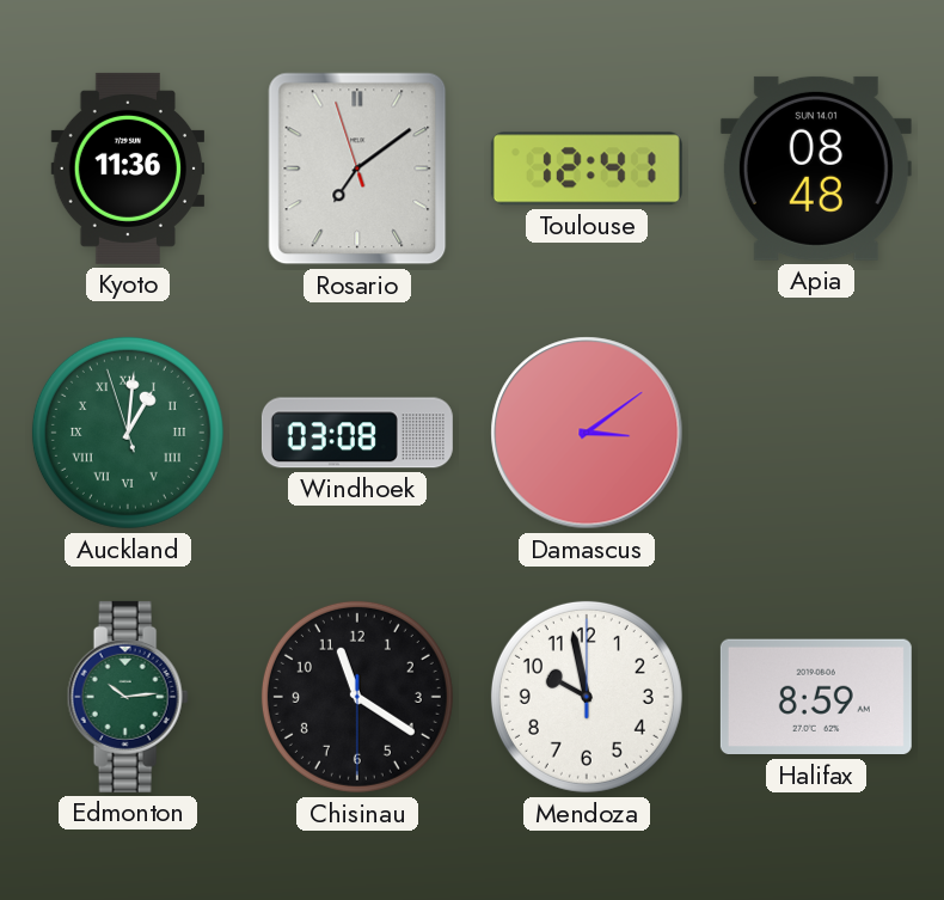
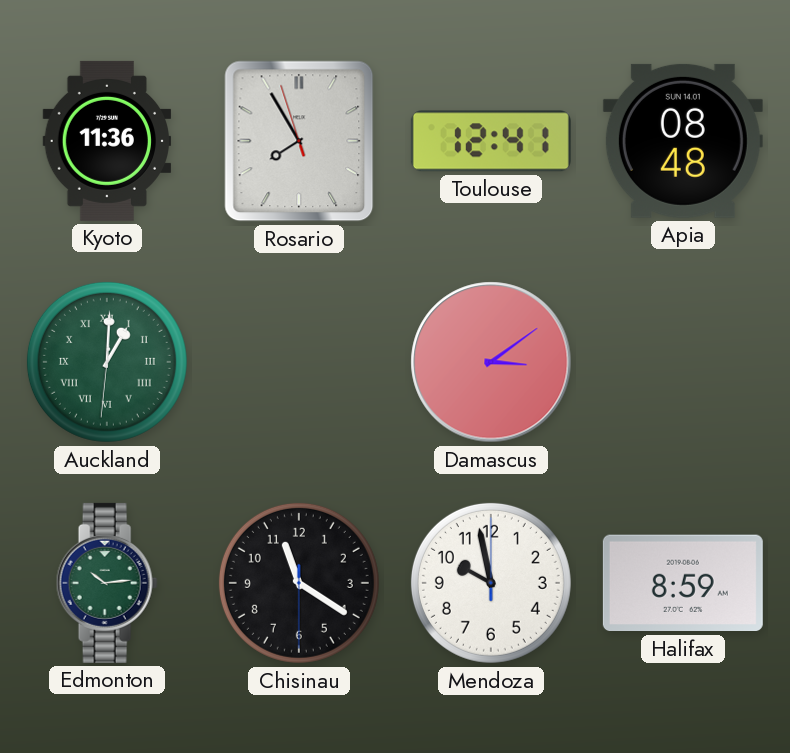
Rosario: 7:08 -> 7:54
Auckland: 1:00:57 -> 1:00:31
Windhoek: 03:08 -> none
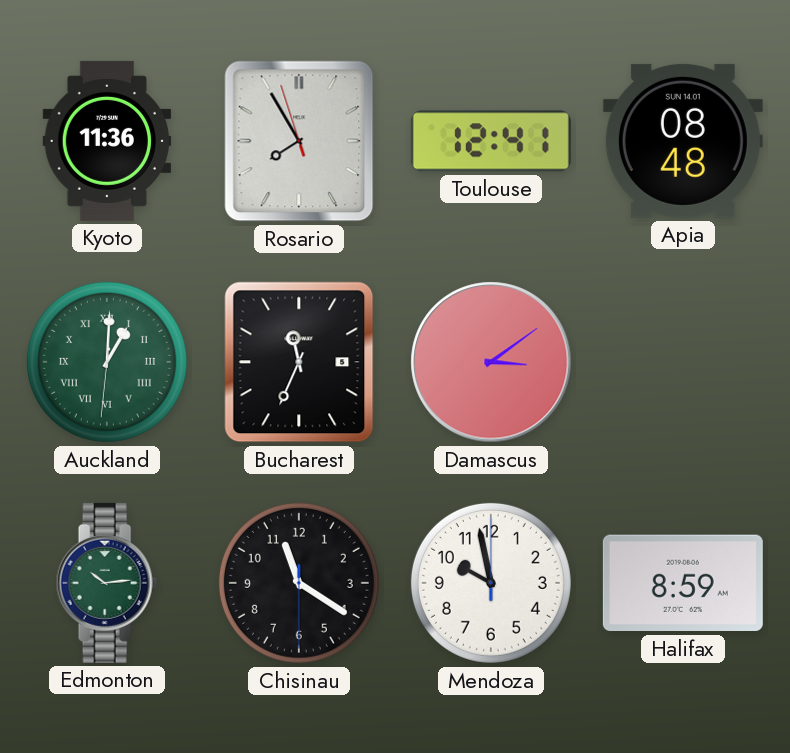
Bucharest: none -> 11:34
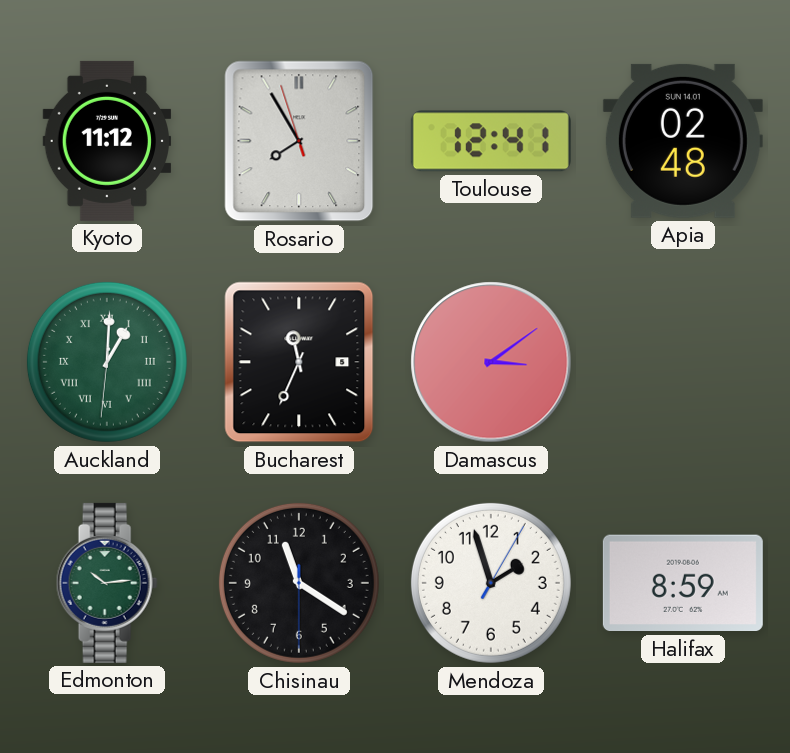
Kyoto: 11:36 -> 11:12
Apia: 08:48 -> 02:48
Mendoza: 9:58 -> 1:57
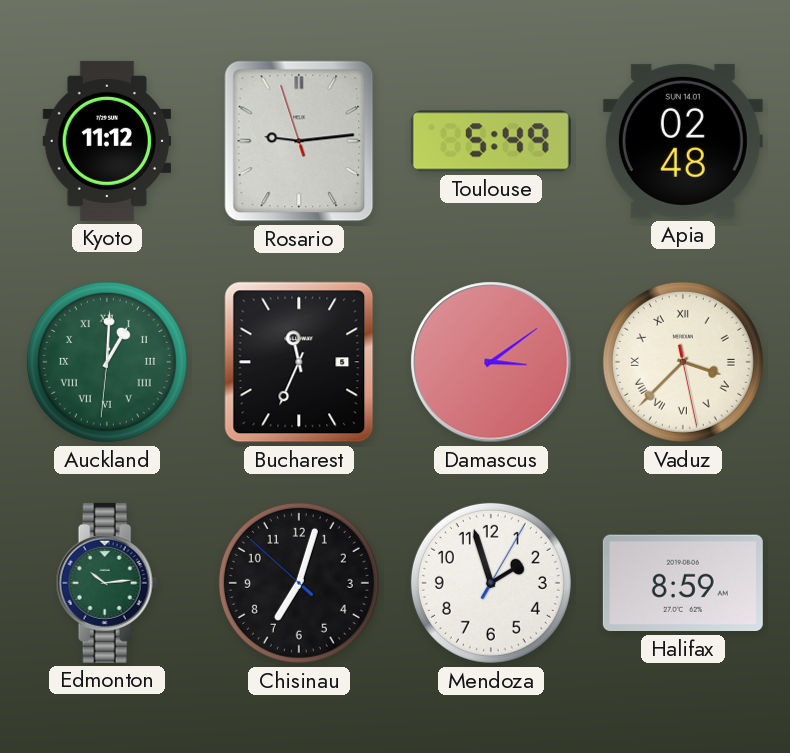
Rosario: 7:54 -> 9:13
Toulouse: 12:41 -> 5:49
Vaduz: none -> 3:37
Chisinau: 11:20 -> 7:02
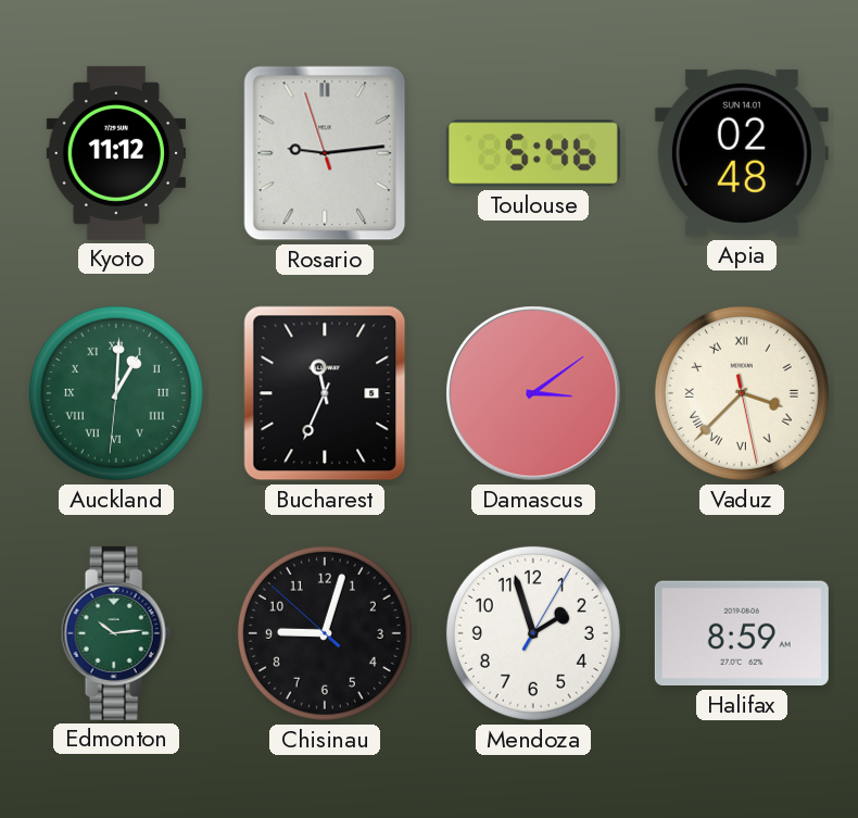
Toulouse: 5:49 -> 5:46
Chisinau: 7:02 -> 9:02
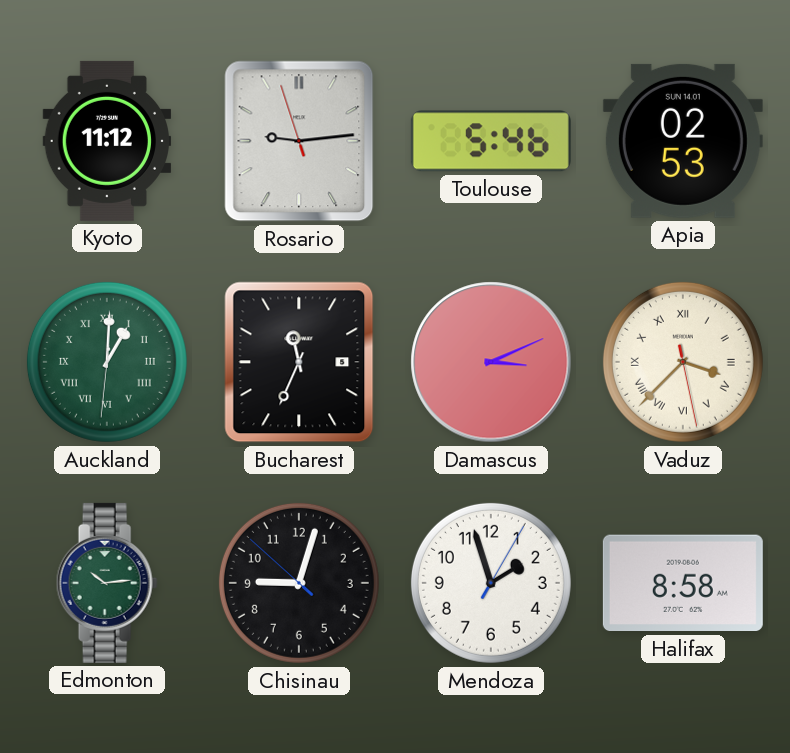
Apia: 02:48 -> 02:53
Damascus: 3:09 -> 3:11
Halifax: 8:59 -> 8:58
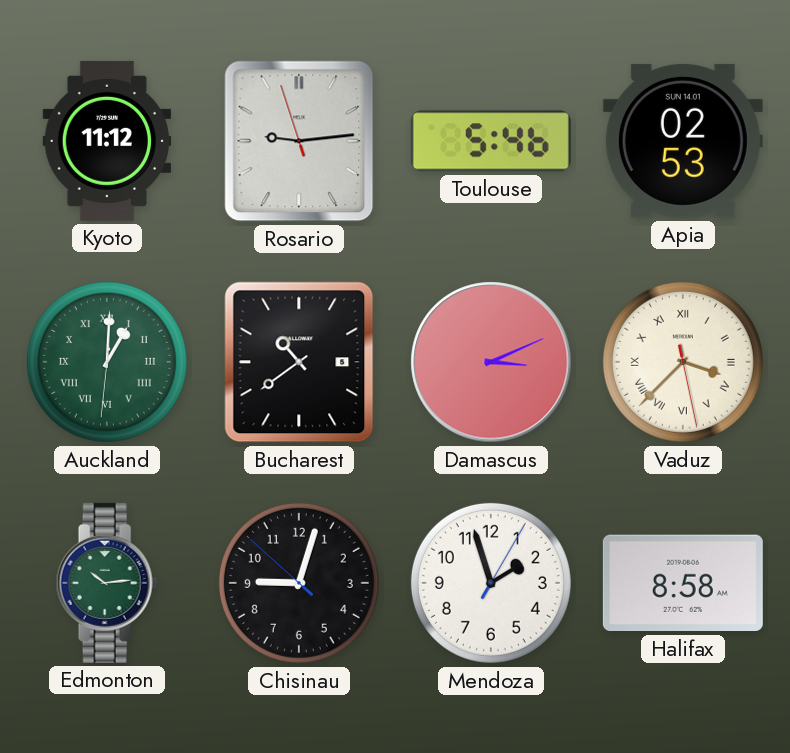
Bucharest: 11:34 -> 10:39
